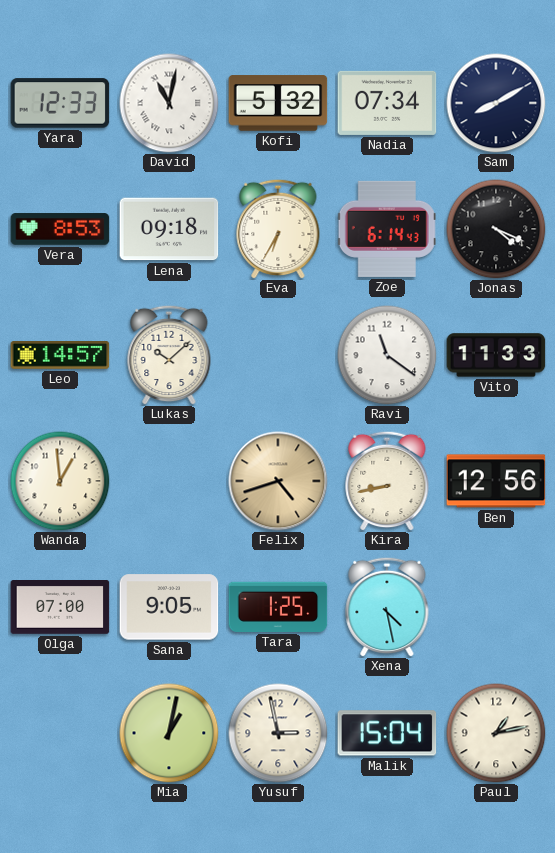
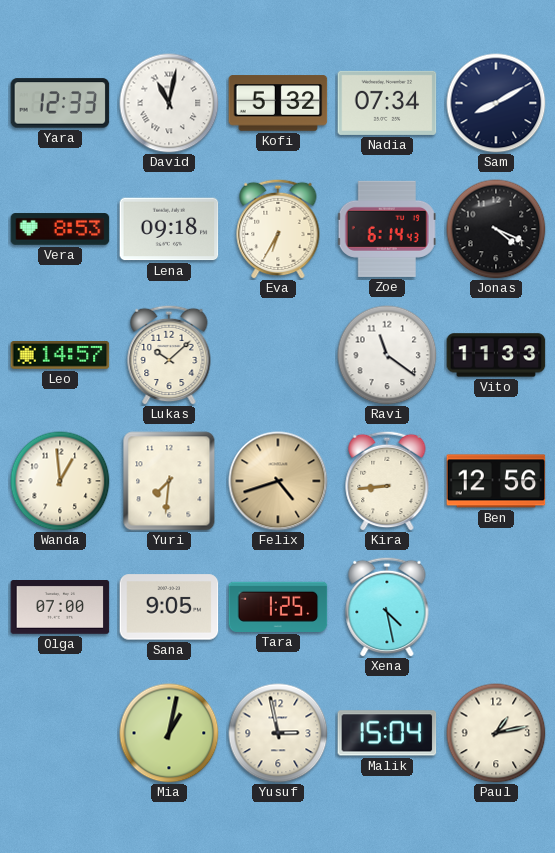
Yuri: none -> 7:31
Kira: 8:43 -> 8:44
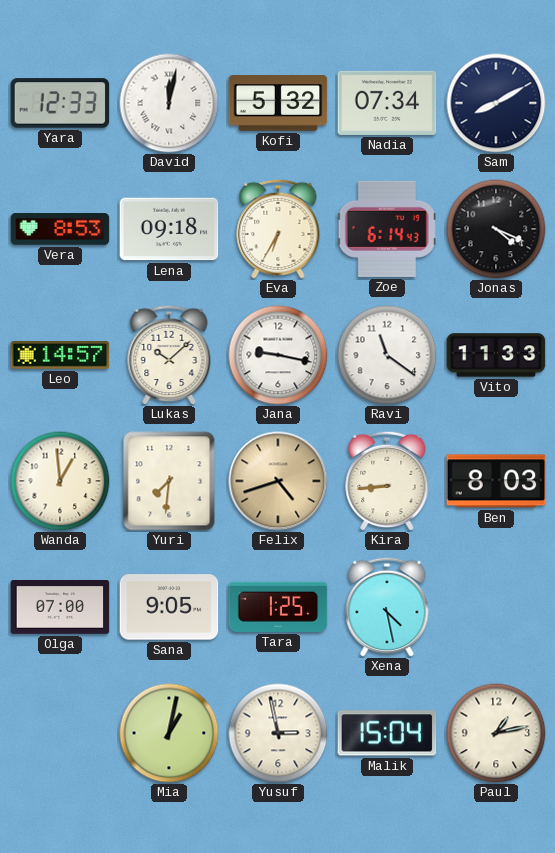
David: 11:02 -> 12:02
Jana: none -> 9:17
Ben: 12:56 -> 8:03
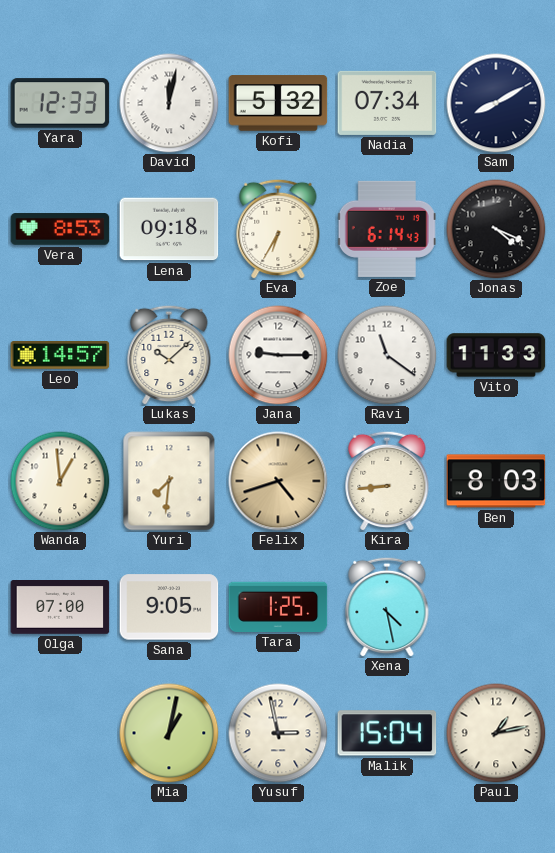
Jana: 9:17 -> 9:15
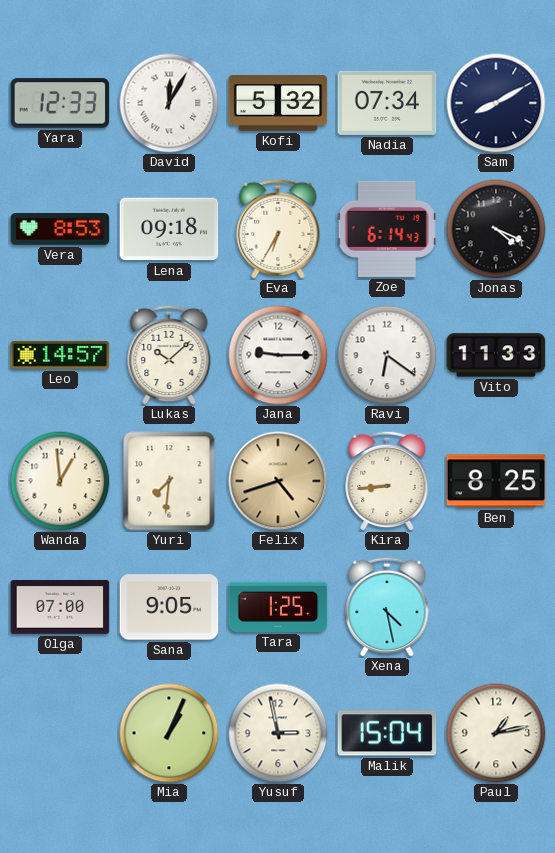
David: 12:02 -> 12:05
Ravi: 11:21 -> 6:21
Ben: 8:03 -> 8:25
Mia: 1:02 -> 1:04
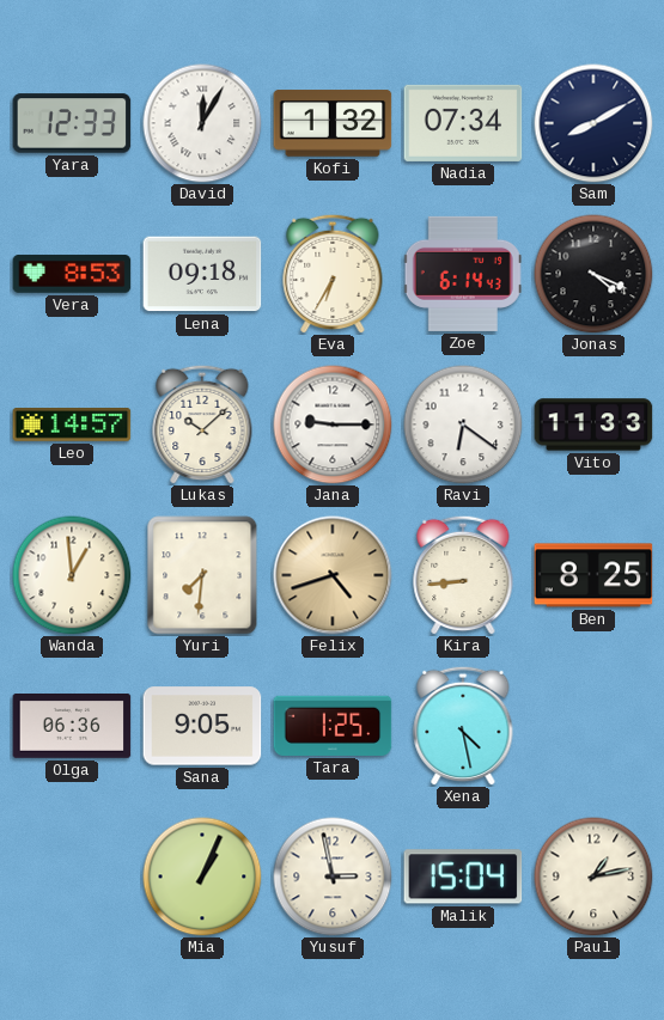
Kofi: 5:32 -> 1:32
Olga: 07:00 -> 06:36
